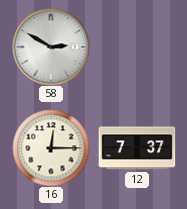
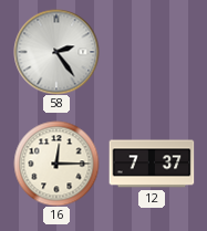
58: 2:50 -> 2:24
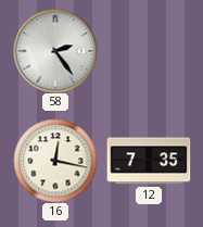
16: 12:15 -> 12:17
12: 7:37 -> 7:35
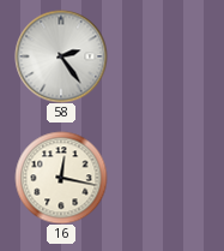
12: 7:35 -> none
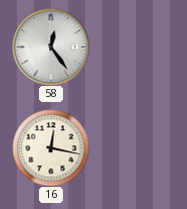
58: 2:24 -> 12:24
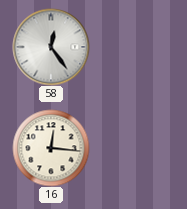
16: 12:17 -> 12:16
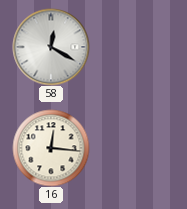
58: 12:24 -> 12:20
